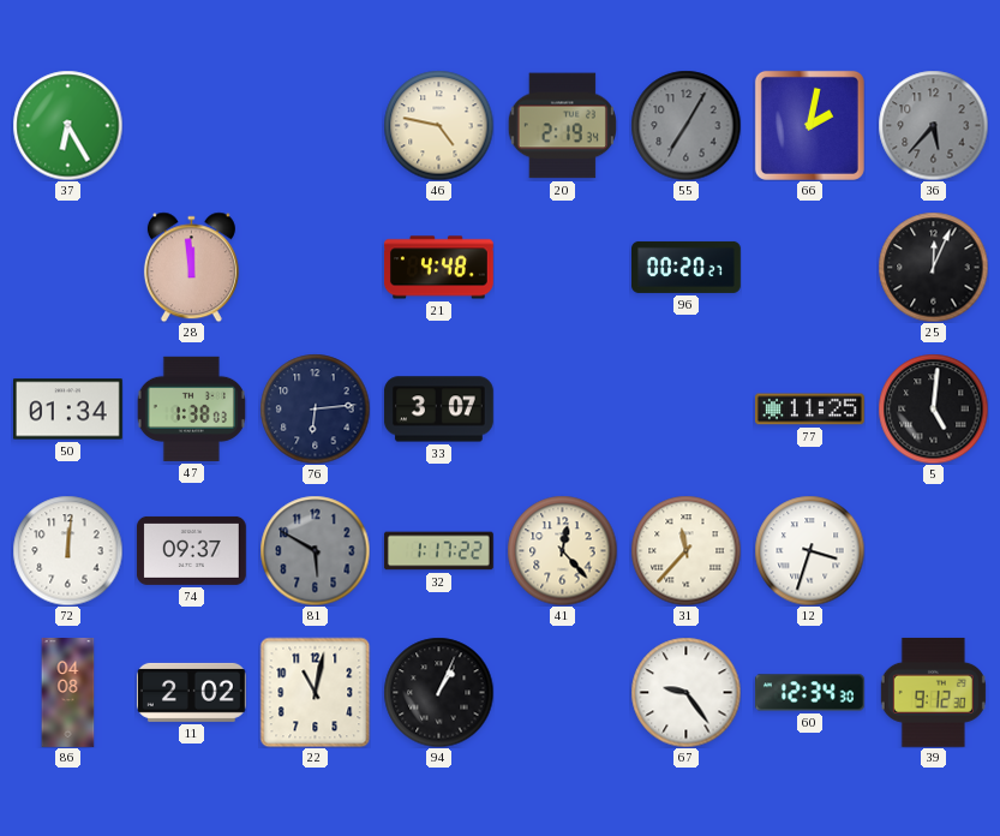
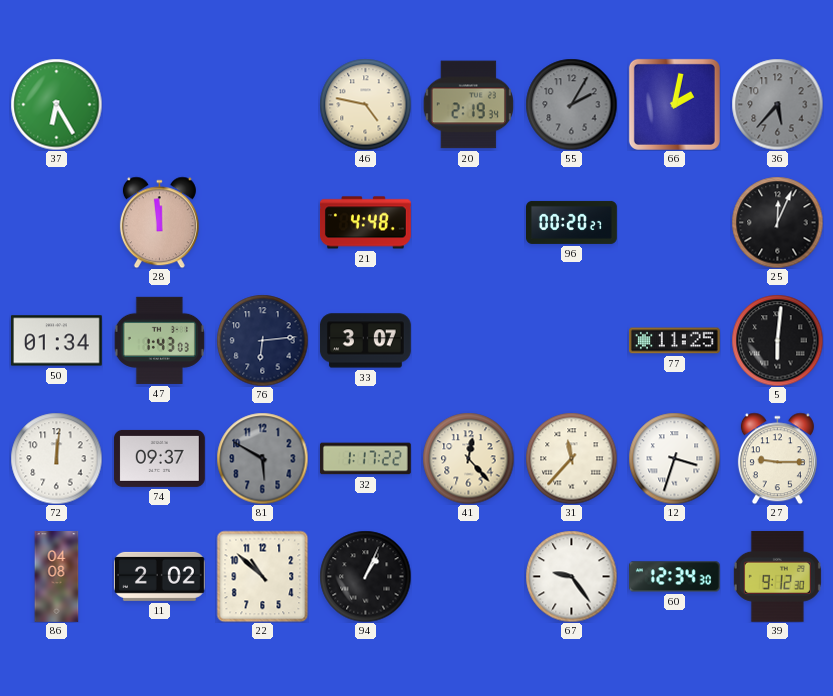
55: 7:05 -> 2:05
47: 1:38 -> 1:43
5: 5:01 -> 6:01
27: none -> 9:15
22: 11:02 -> 10:52
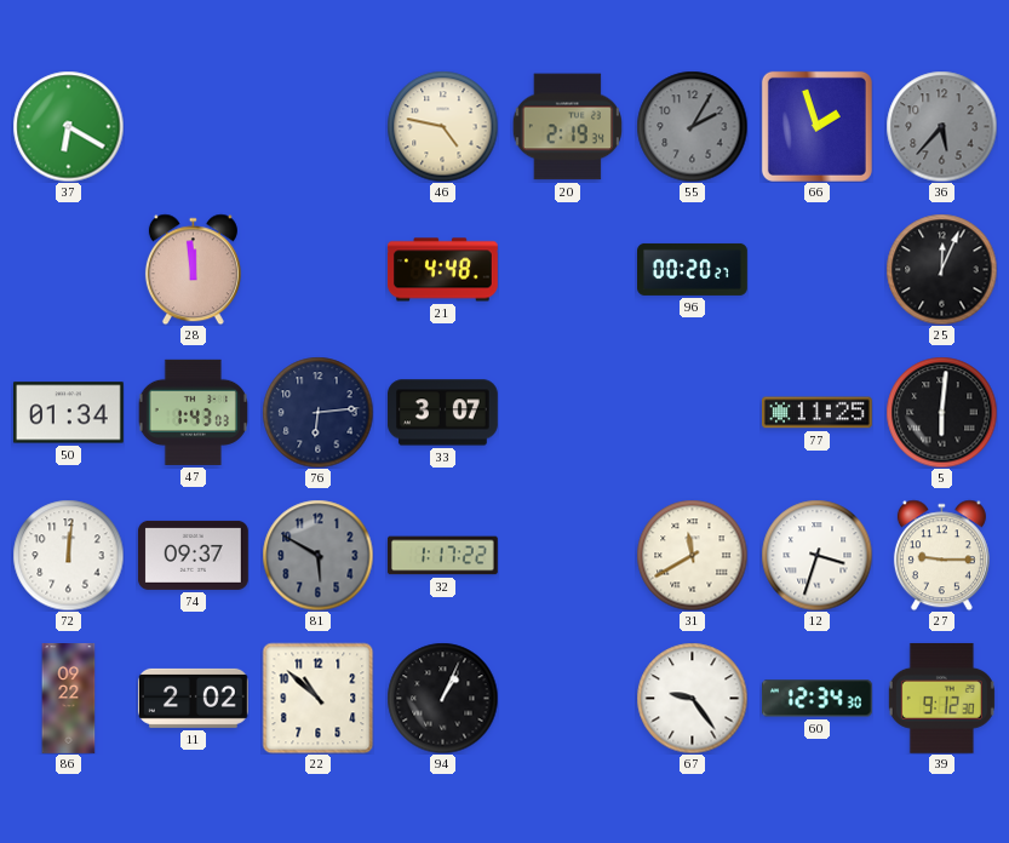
37: 6:25 -> 6:20
66: 2:02 -> 1:57
41: 12:23 -> none
31: 11:37 -> 11:40
86: 04:08 -> 09:22
